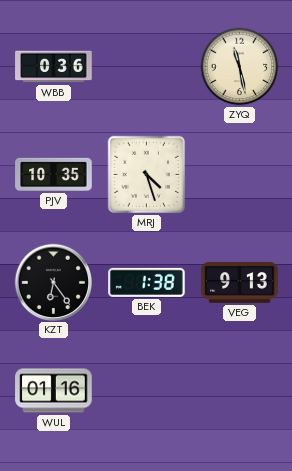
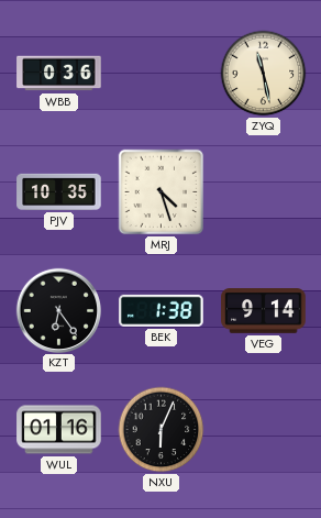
VEG: 9:13 -> 9:14
NXU: none -> 6:04
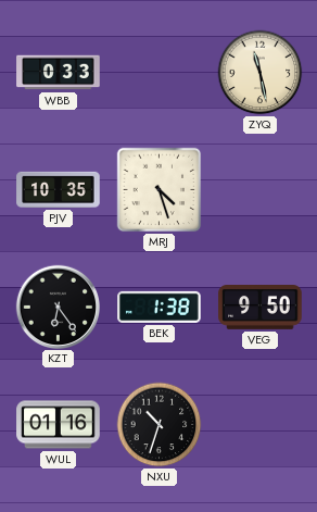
WBB: 0:36 -> 0:33
VEG: 9:14 -> 9:50
NXU: 6:04 -> 10:33
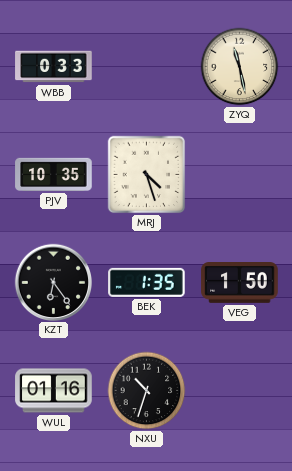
BEK: 1:38 -> 1:35
VEG: 9:50 -> 1:50
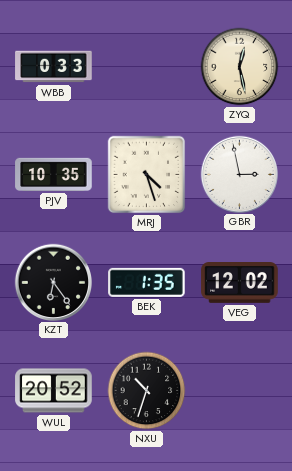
ZYQ: 11:28 -> 12:28
GBR: none -> 2:58
VEG: 1:50 -> 12:02
WUL: 01:16 -> 20:52
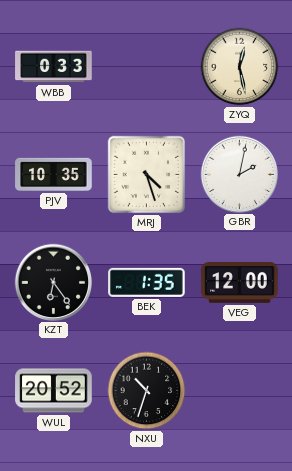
GBR: 2:58 -> 2:02
VEG: 12:02 -> 12:00
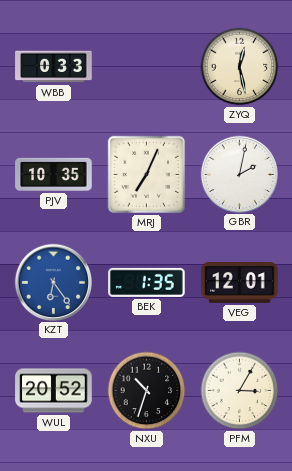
MRJ: 4:27 -> 7:04
KZT dial: black -> blue
VEG: 12:00 -> 12:01
PFM: none -> 3:05
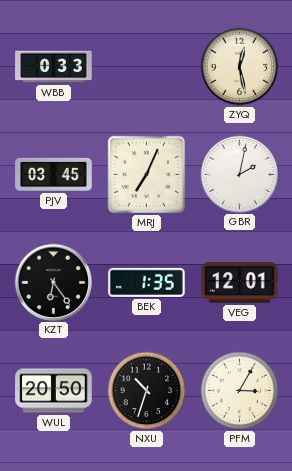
PJV: 10:35 -> 03:45
KZT dial: blue -> black
WUL: 20:52 -> 20:50
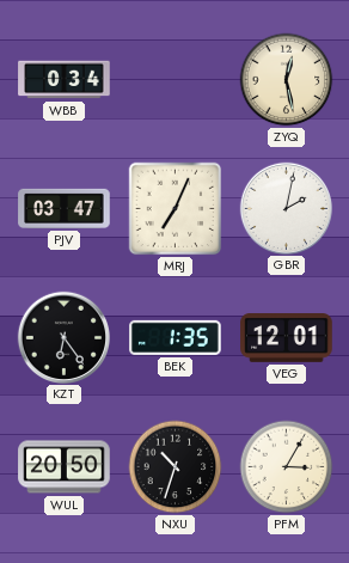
WBB: 0:33 -> 0:34
PJV: 03:45 -> 03:47
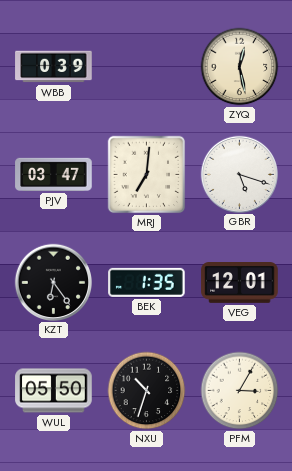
WBB: 0:34 -> 0:39
MRJ: 7:04 -> 7:01
GBR: 2:02 -> 5:18
WUL: 20:50 -> 05:50
